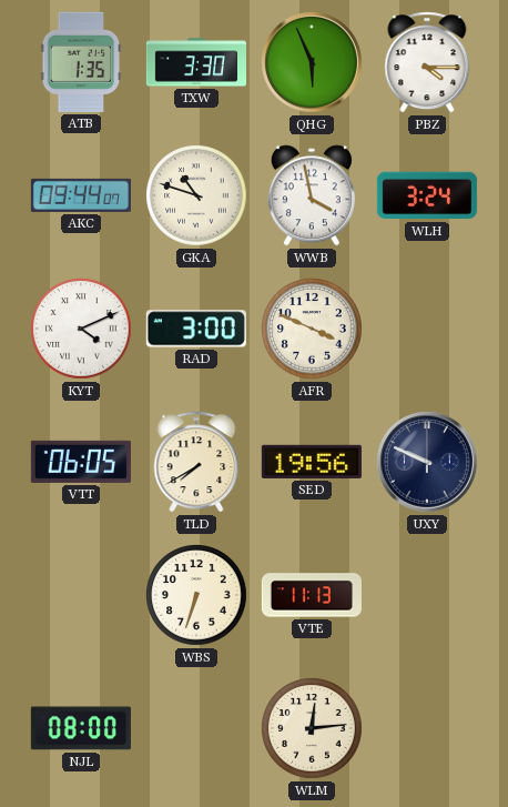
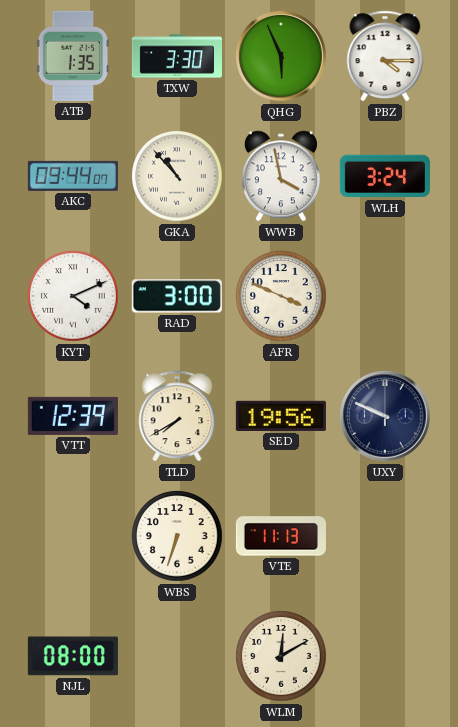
GKA: 10:48 -> 10:53
VTT: 06:05 -> 12:39
WLM: 12:14 -> 12:10
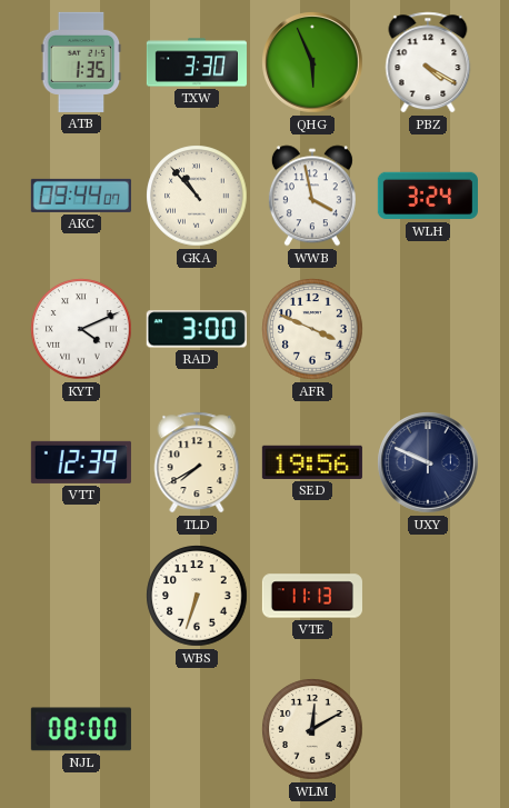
PBZ: 4:15 -> 4:20
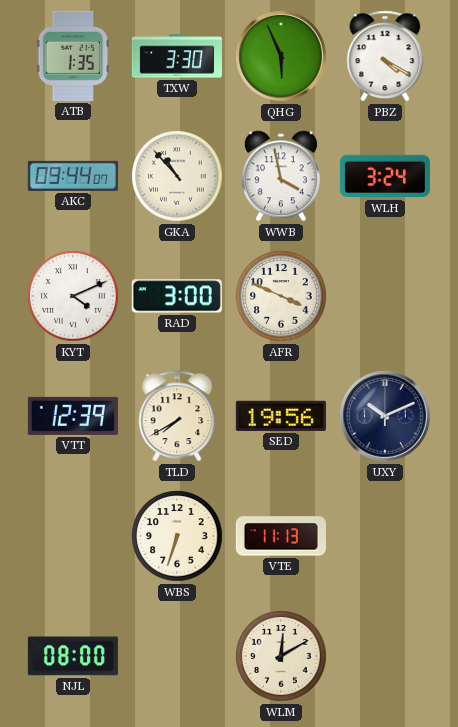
UXY: 9:49 -> 10:11
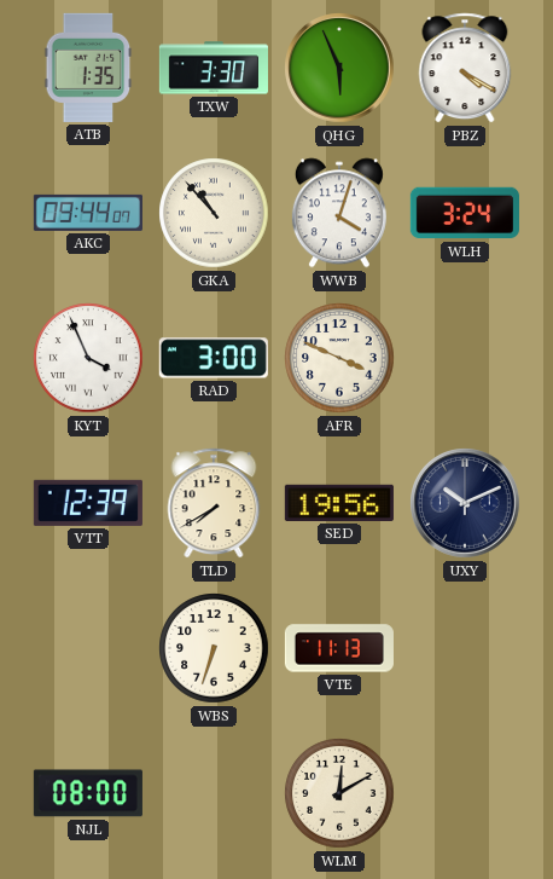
WWB: 3:58 -> 4:03
KYT: 4:11 -> 3:56
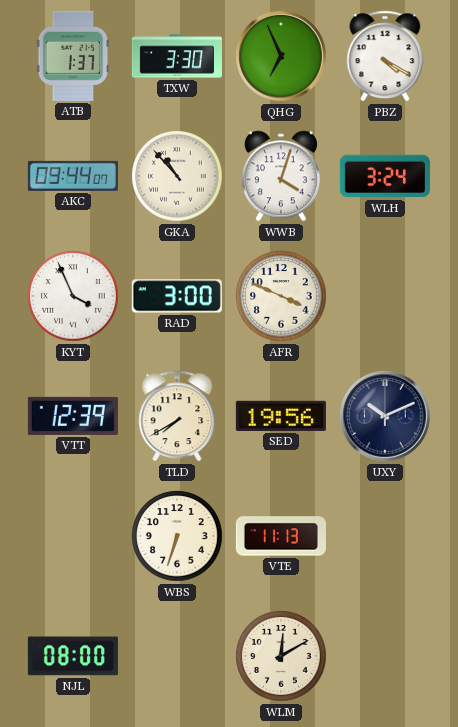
ATB: 1:35 -> 1:37
QHG: 5:56 -> 6:56
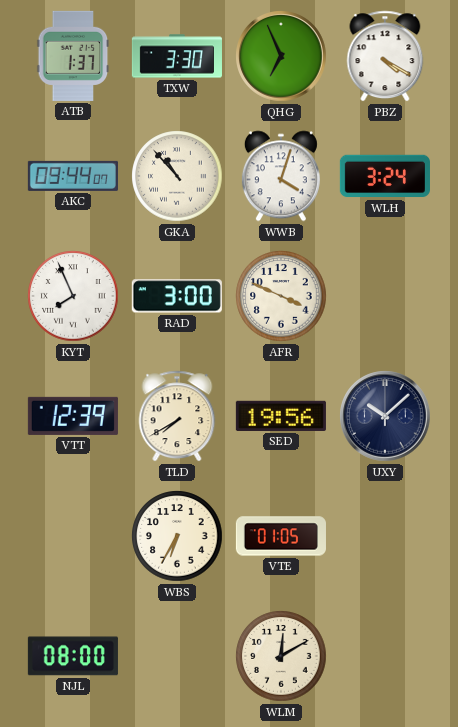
KYT: 3:56 -> 7:56
UXY: 10:11 -> 10:08
WBS: 6:33 -> 6:35
VTE: 11:13 -> 01:05
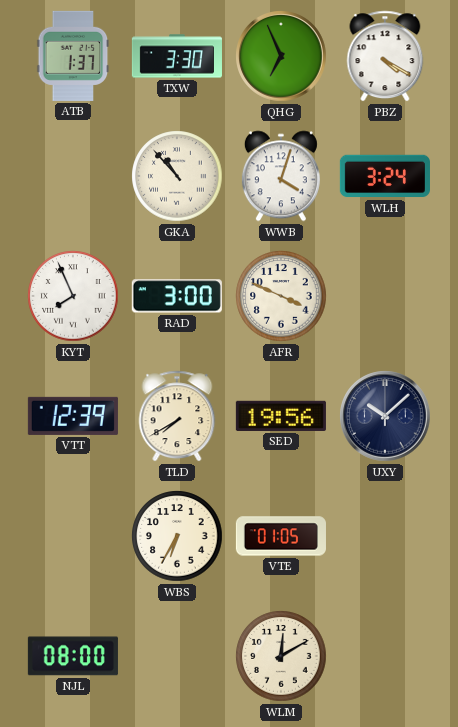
AKC: 09:44 -> none
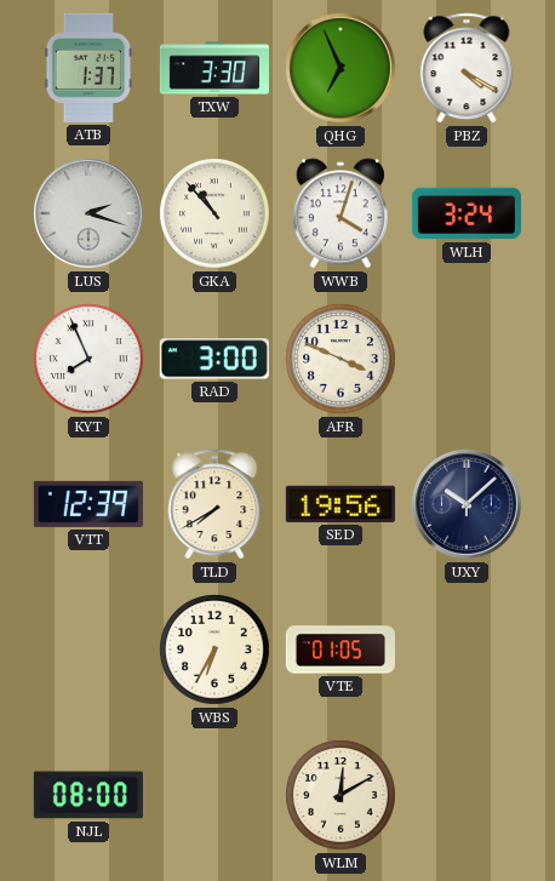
LUS: none -> 2:18
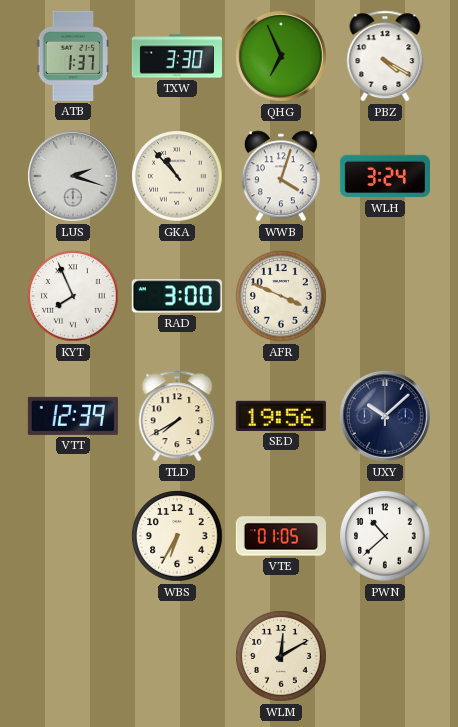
PWN: none -> 10:38
NJL: 08:00 -> none
